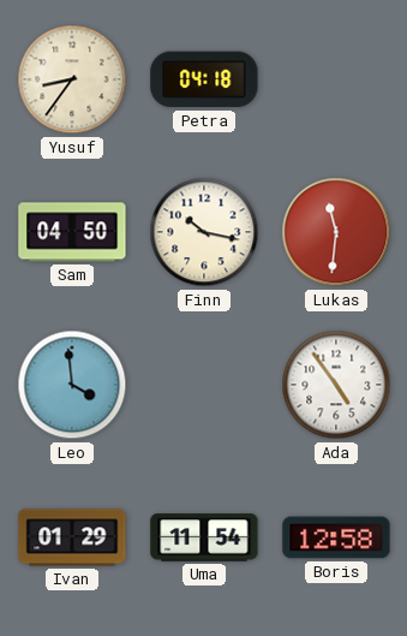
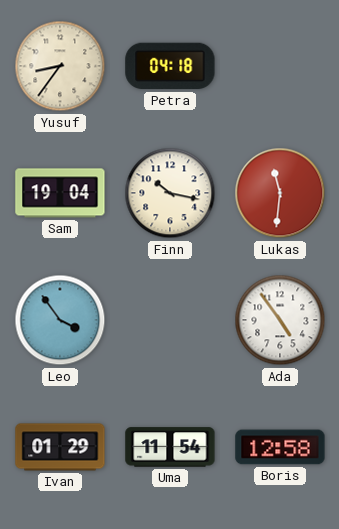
Sam: 04:50 -> 19:04
Leo: 3:59 -> 3:54
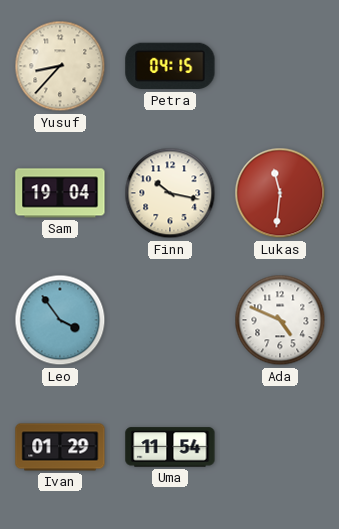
Yusuf: 8:36 -> 8:37
Petra: 04:18 -> 04:15
Ada: 4:54 -> 4:49
Boris: 12:58 -> none
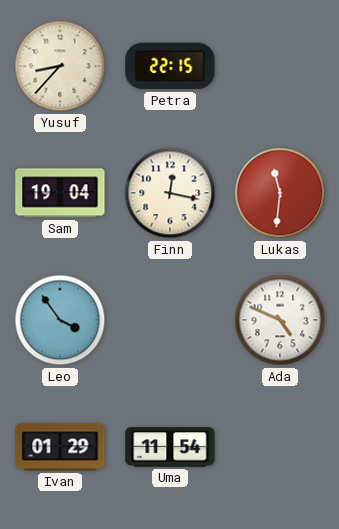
Petra: 04:15 -> 22:15
Finn: 10:17 -> 12:17
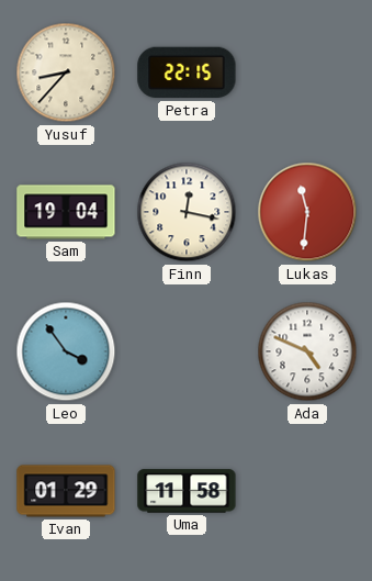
Uma: 11:54 -> 11:58
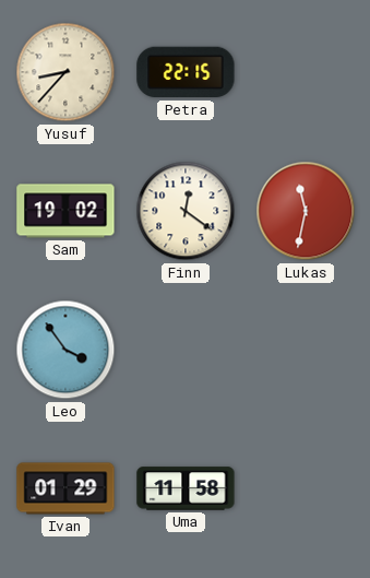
Sam: 19:04 -> 19:02
Finn: 12:17 -> 12:21
Lukas: 11:31 -> 11:32
Ada: 4:49 -> none
